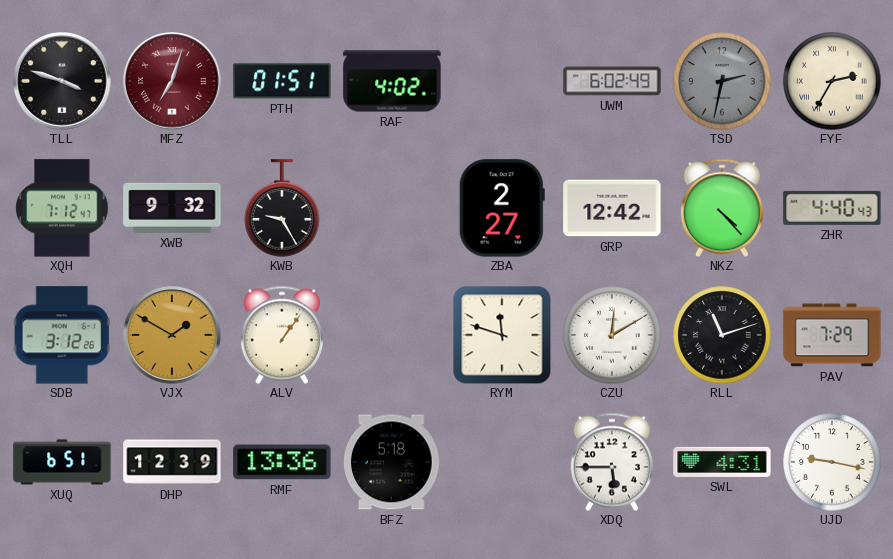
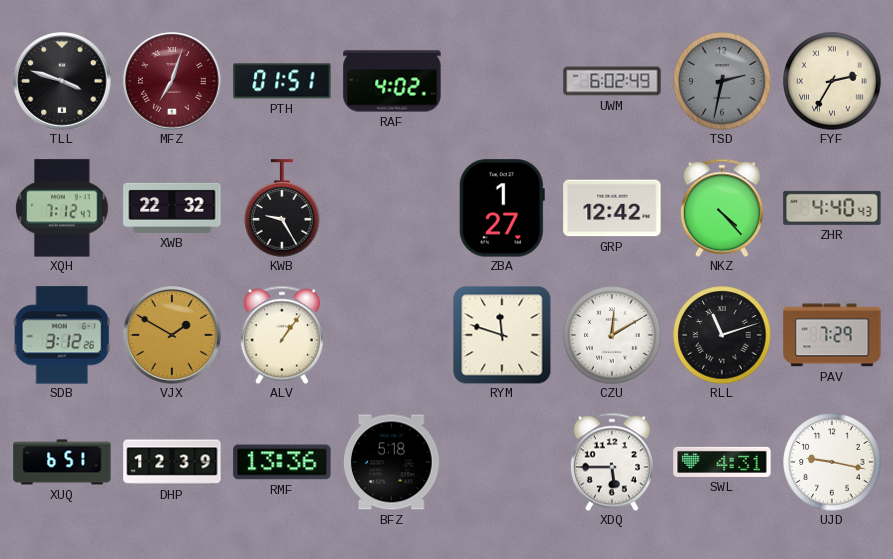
XWB: 9:32 -> 22:32
ZBA: 2:27 -> 1:27
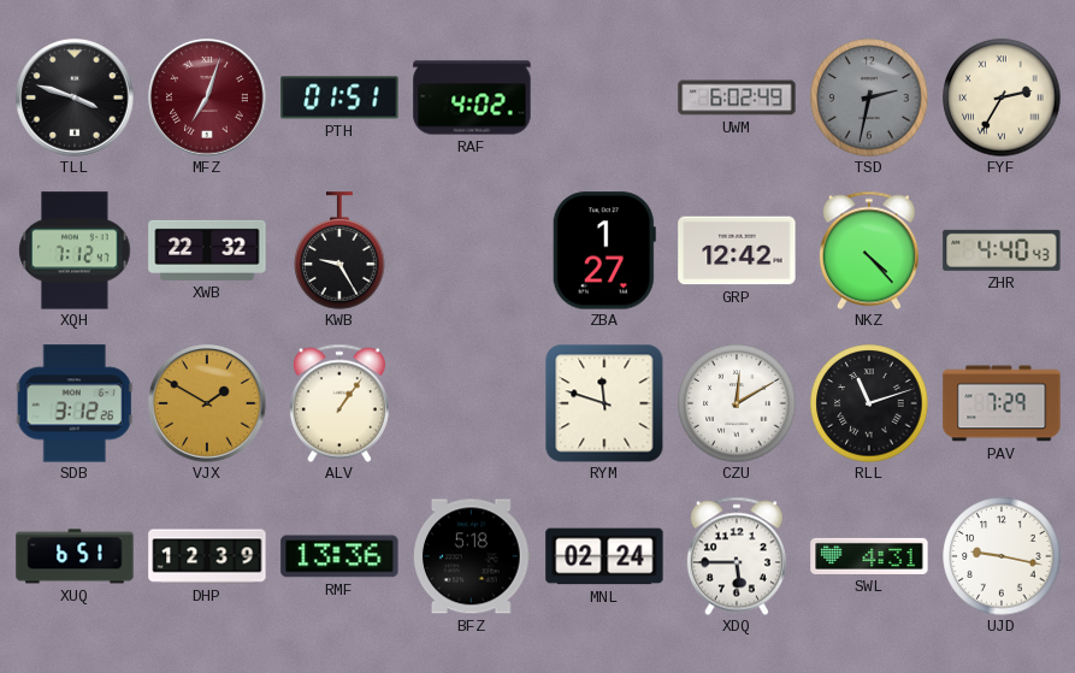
MNL: none -> 02:24
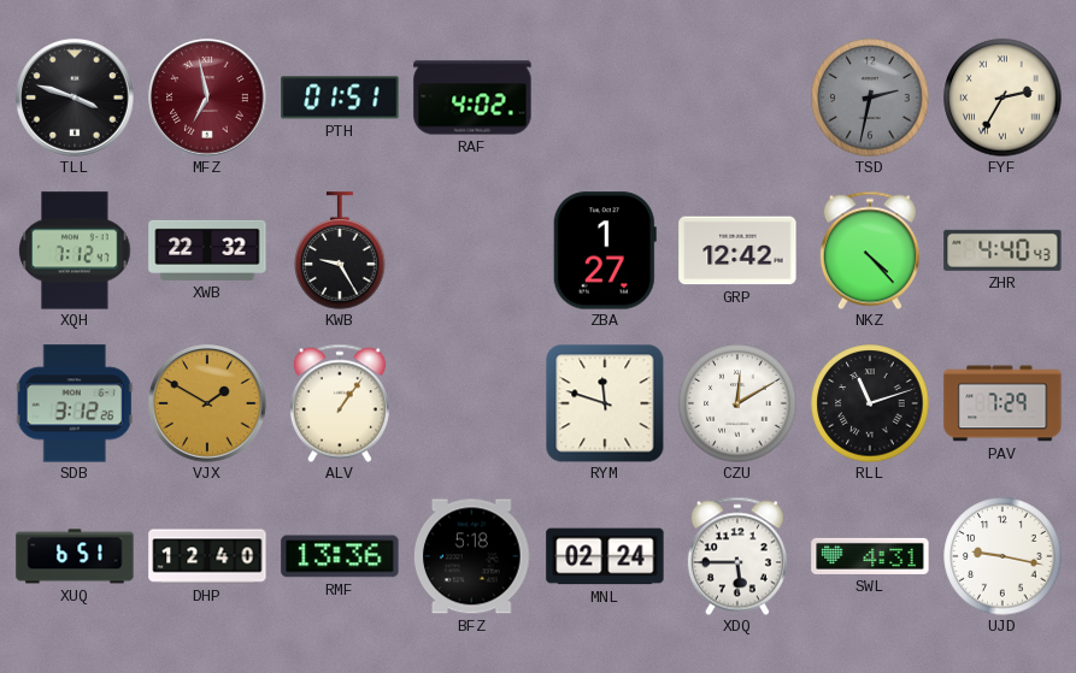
MFZ: 7:03 -> 6:58
UWM: 6:02 -> none
DHP: 12:39 -> 12:40
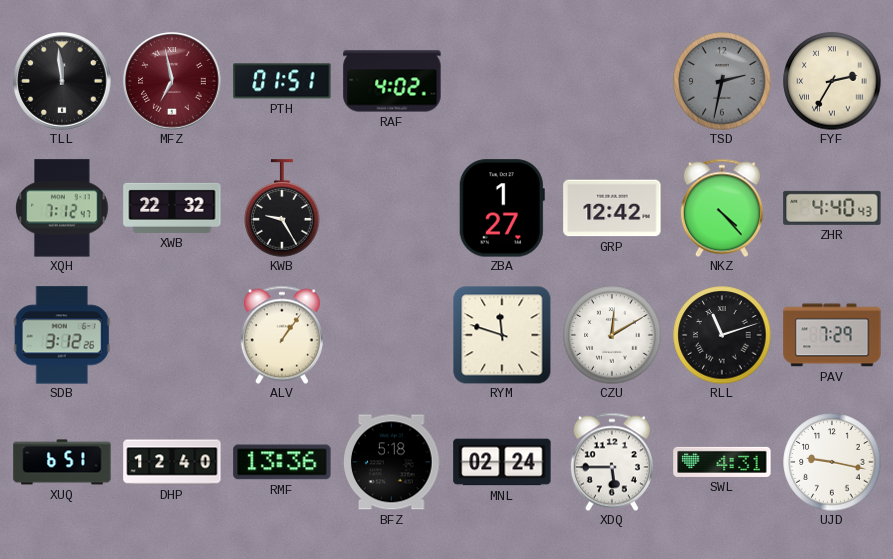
TLL: 3:48 -> 11:59
VJX: 1:50 -> none
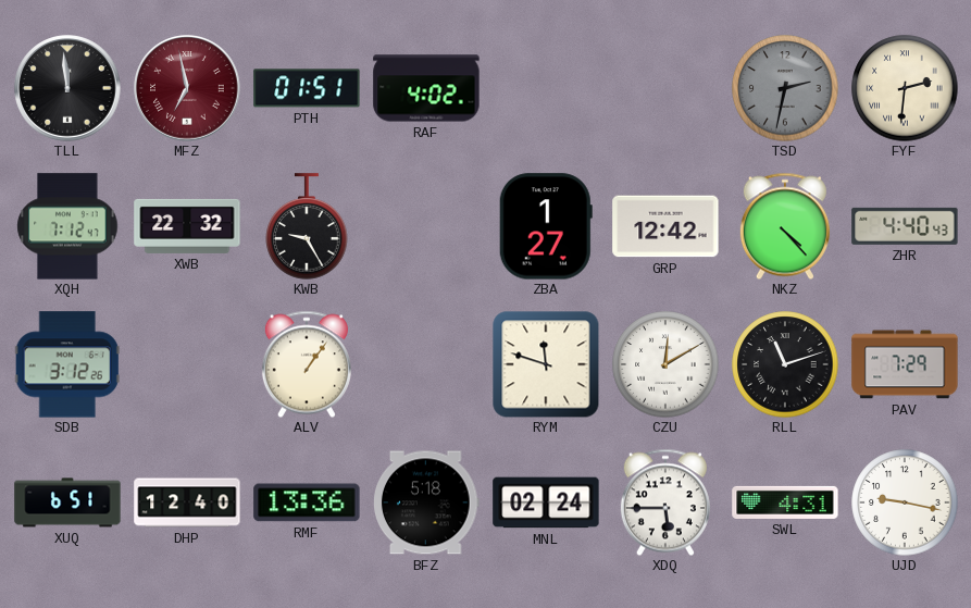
FYF: 2:35 -> 2:31
